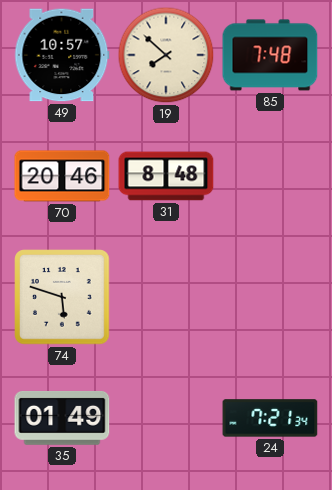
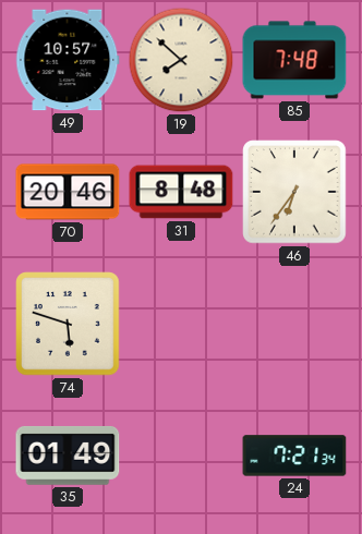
46: none -> 6:36
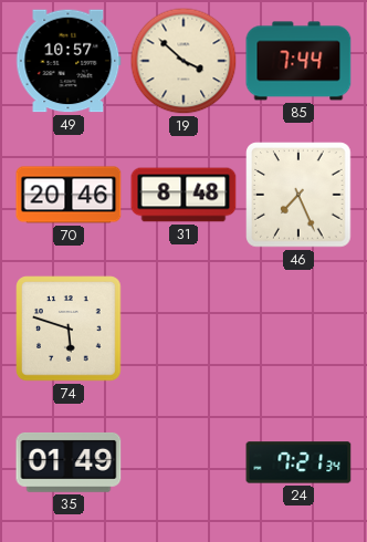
19: 7:52 -> 3:52
85: 7:48 -> 7:44
46: 6:36 -> 7:26
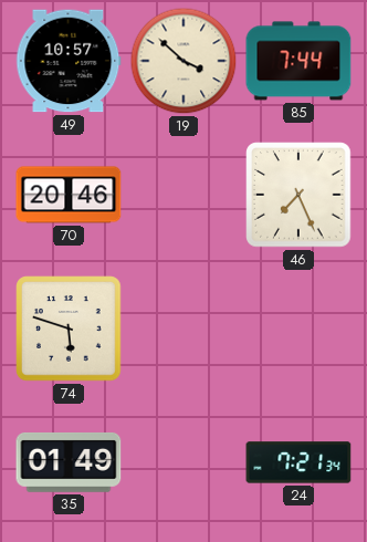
31: 8:48 -> none
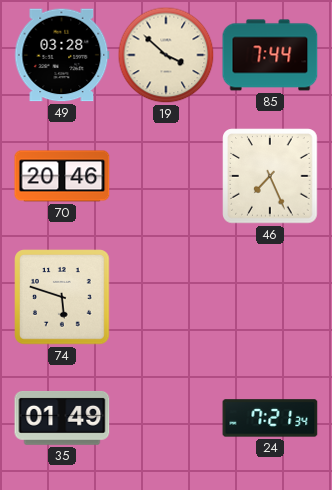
49: 10:57 -> 03:28
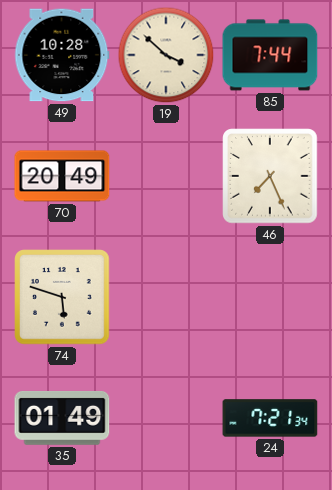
49: 03:28 -> 10:28
70: 20:46 -> 20:49
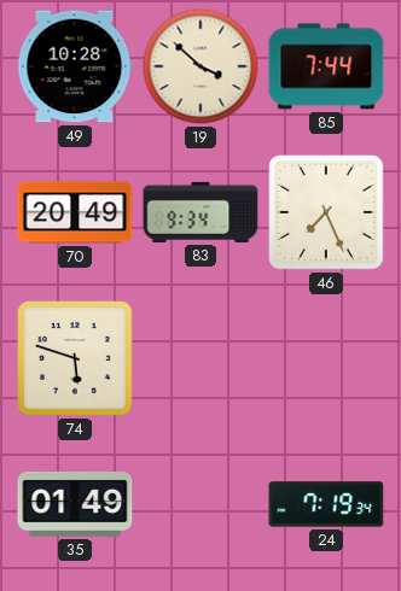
83: none -> 9:34
24: 7:21 -> 7:19
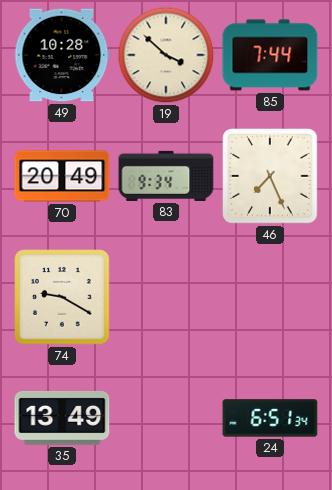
74: 5:48 -> 9:20
35: 01:49 -> 13:49
24: 7:19 -> 6:51
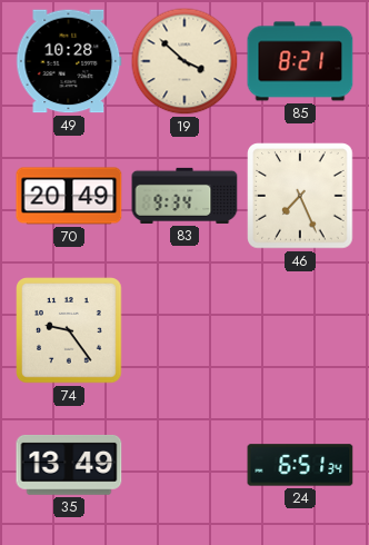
85: 7:44 -> 8:21
74: 9:20 -> 9:24
